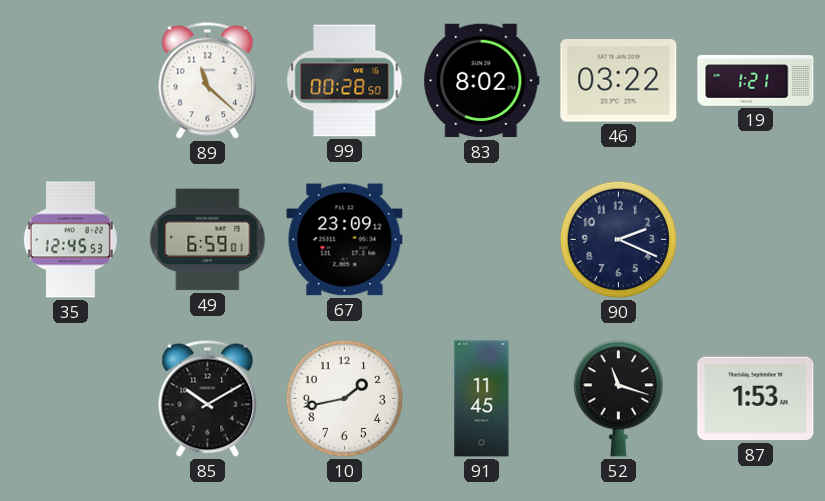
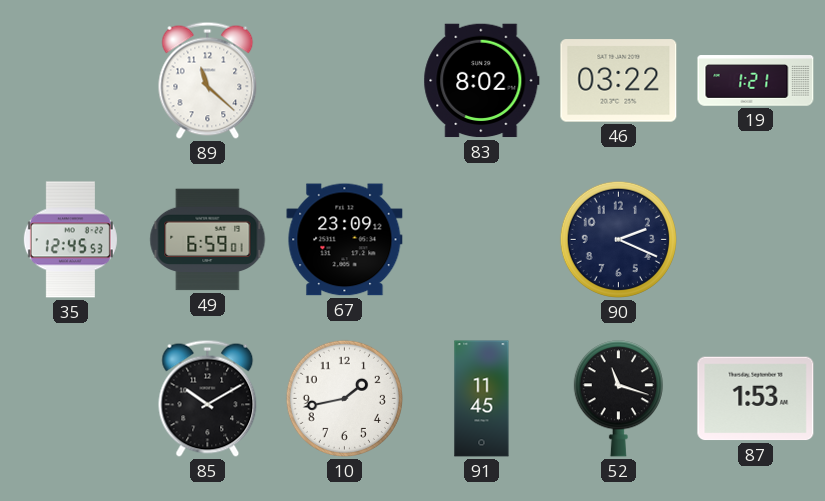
99: 00:28 -> none
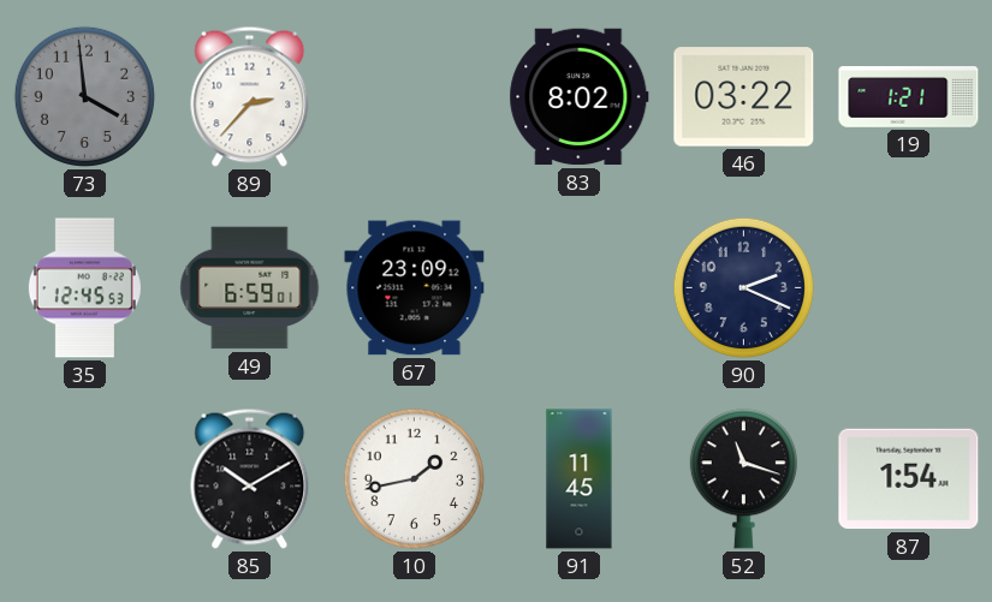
73: none -> 3:59
89: 11:22 -> 2:37
87: 1:53 -> 1:54
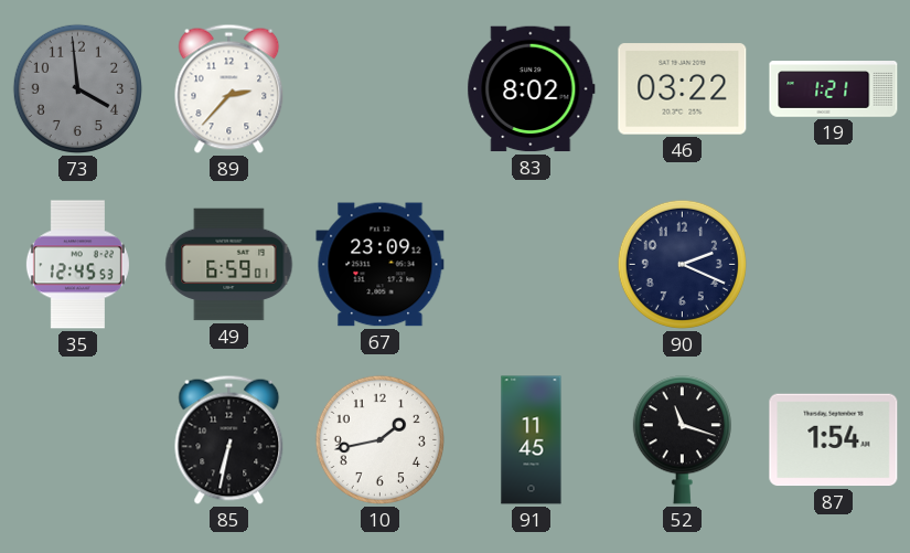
85: 10:10 -> 6:32
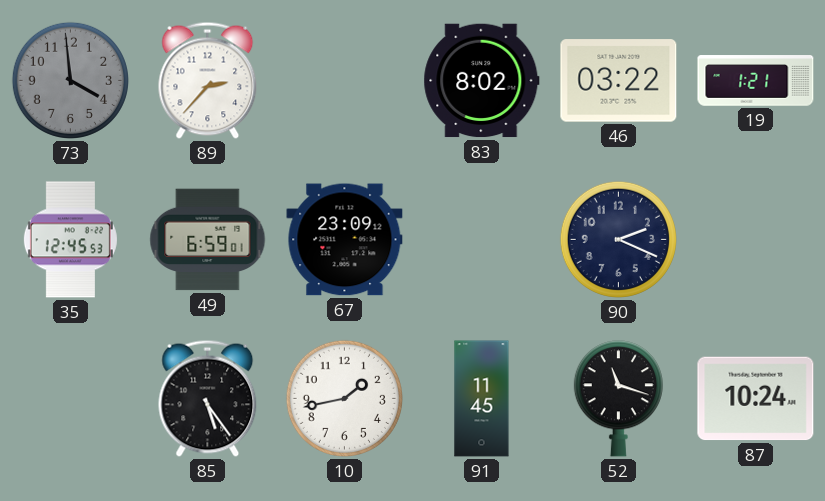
85: 6:32 -> 5:24
87: 1:54 -> 10:24
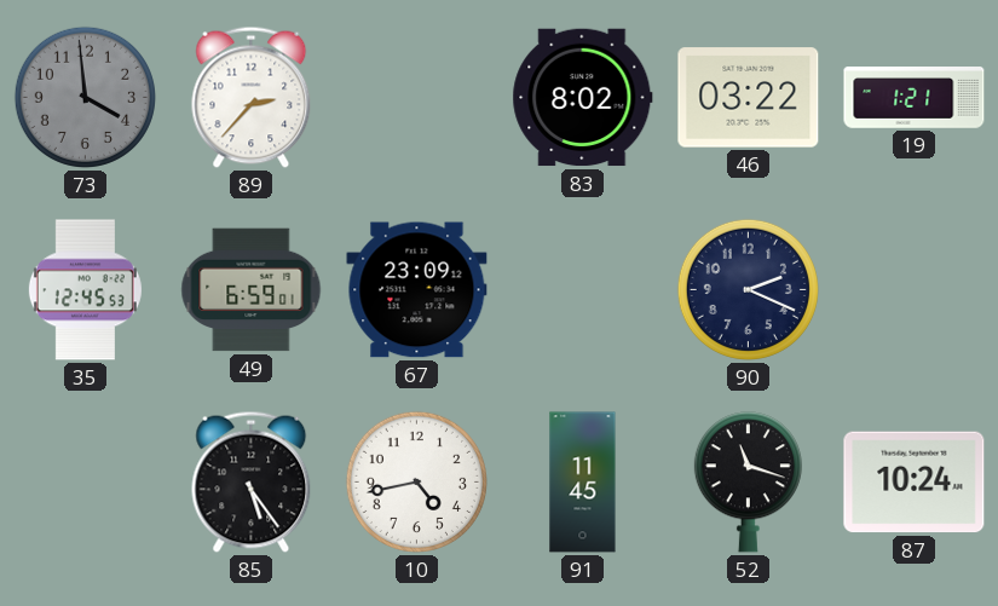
10: 1:43 -> 4:43
